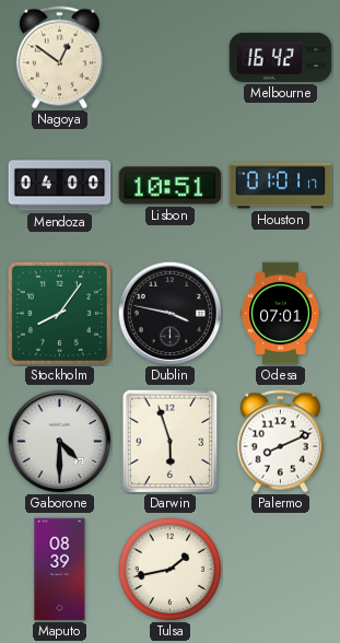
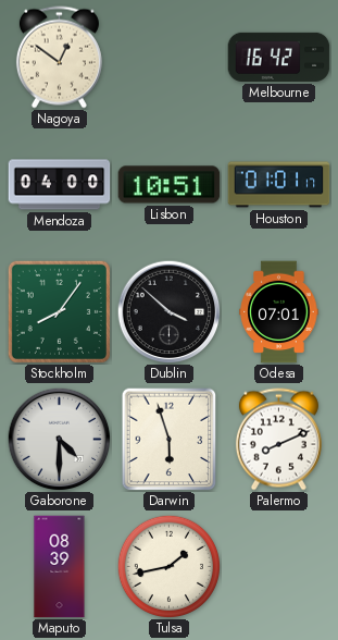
Dublin: 3:47 -> 3:52
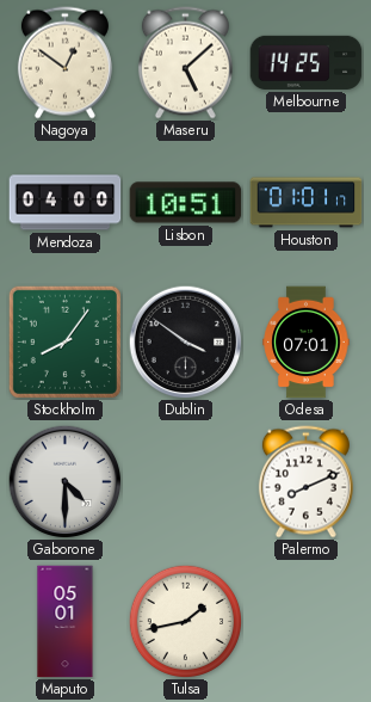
Maseru: none -> 5:08
Melbourne: 16:42 -> 14:25
Dublin: 3:52 -> 3:51
Darwin: 5:57 -> none
Maputo: 08:39 -> 05:01
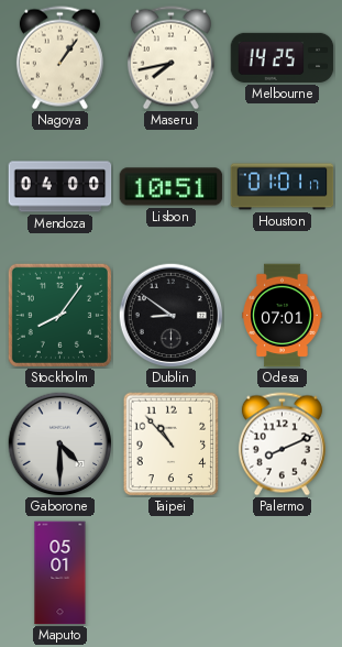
Nagoya: 12:51 -> 1:06
Maseru: 5:08 -> 7:43
Dublin: 3:51 -> 8:51
Taipei: none -> 10:53
Tulsa: 1:43 -> none
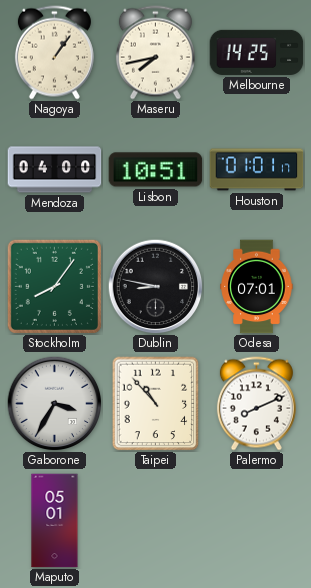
Dublin: 8:51 -> 8:47
Gaborone: 4:30 -> 3:35
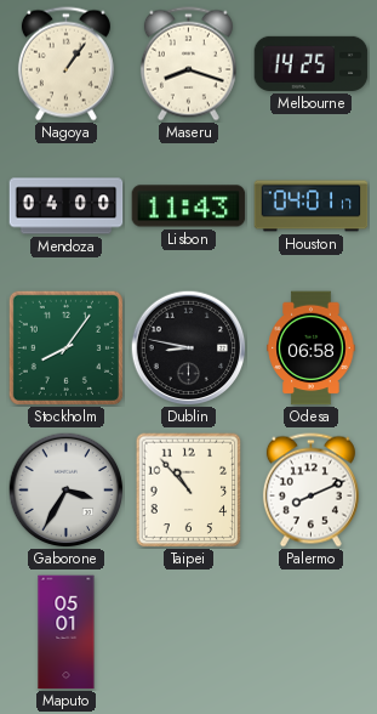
Maseru: 7:43 -> 8:18
Lisbon: 10:51 -> 11:43
Houston: 01:01 -> 04:01
Odesa: 07:01 -> 06:58
